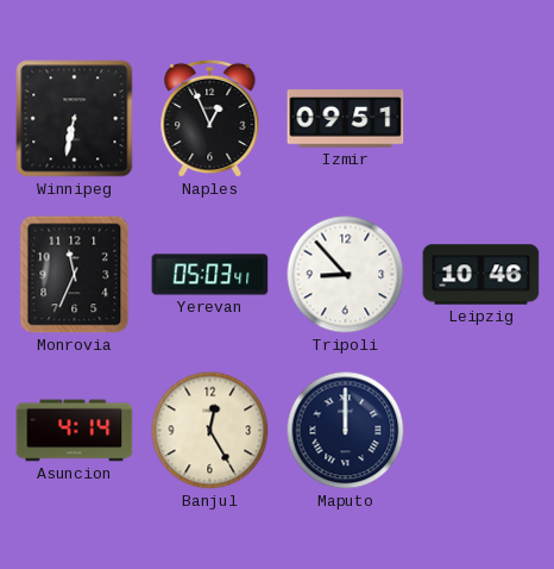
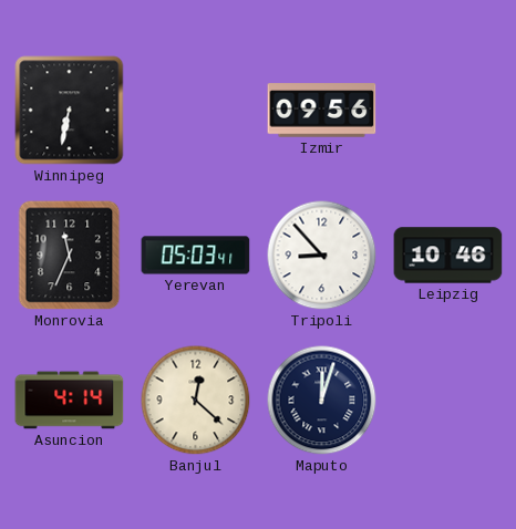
Naples: 12:56 -> none
Izmir: 09:51 -> 09:56
Banjul: 12:25 -> 12:22
Maputo: 12:00 -> 12:03
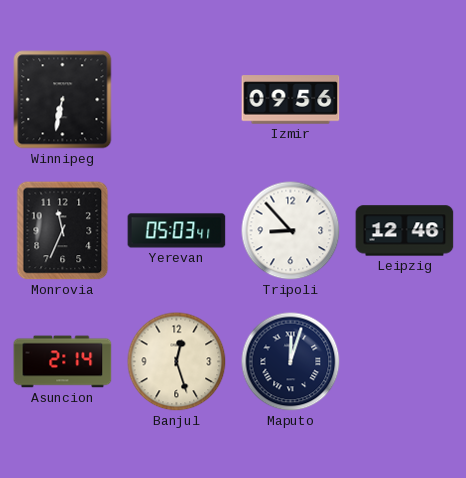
Leipzig: 10:46 -> 12:46
Asuncion: 4:14 -> 2:14
Banjul: 12:22 -> 12:27
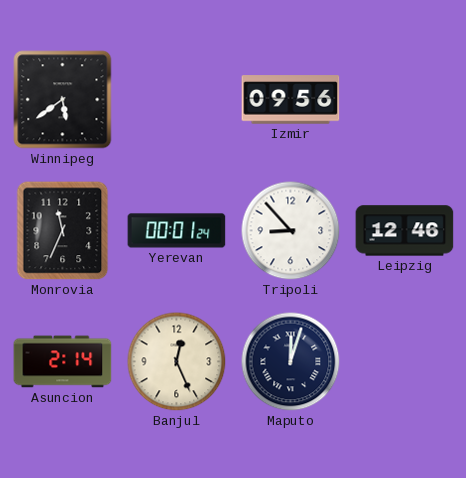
Winnipeg: 6:32 -> 5:39
Yerevan: 05:03 -> 00:01
Banjul: 12:27 -> 12:26
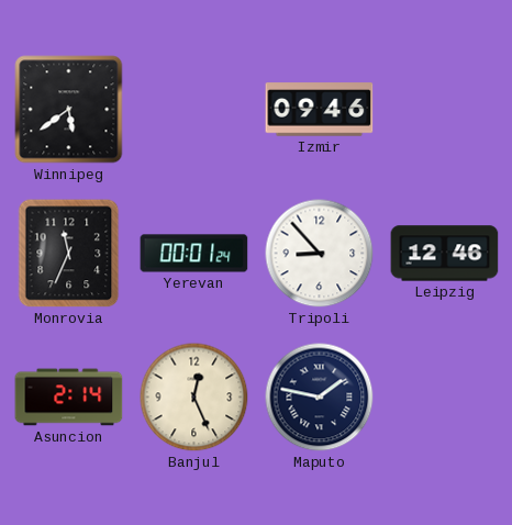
Izmir: 09:56 -> 09:46
Maputo: 12:03 -> 1:47
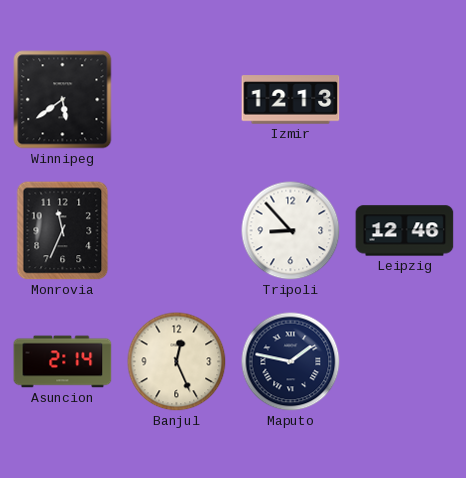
Izmir: 09:46 -> 12:13
Yerevan: 00:01 -> none
